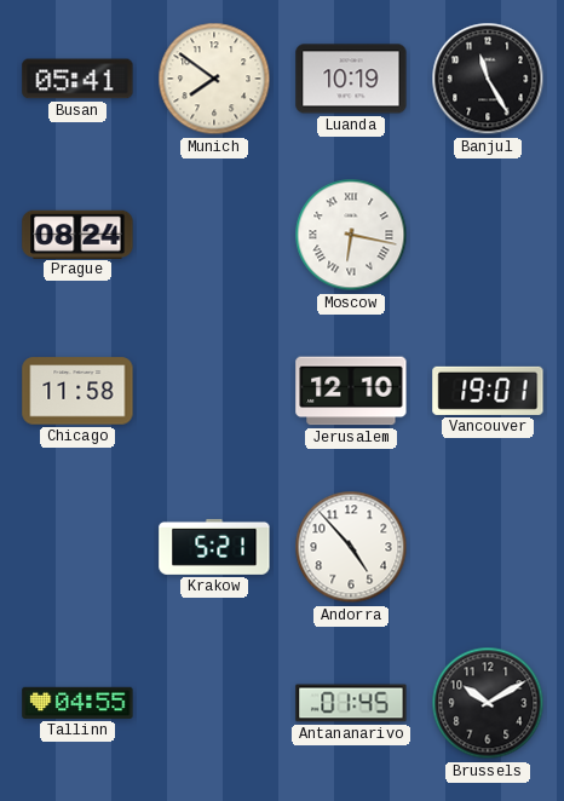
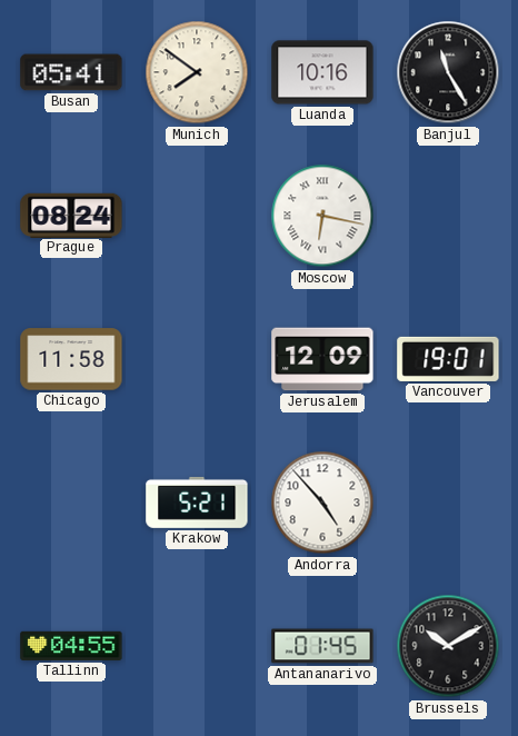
Luanda: 10:19 -> 10:16
Jerusalem: 12:10 -> 12:09
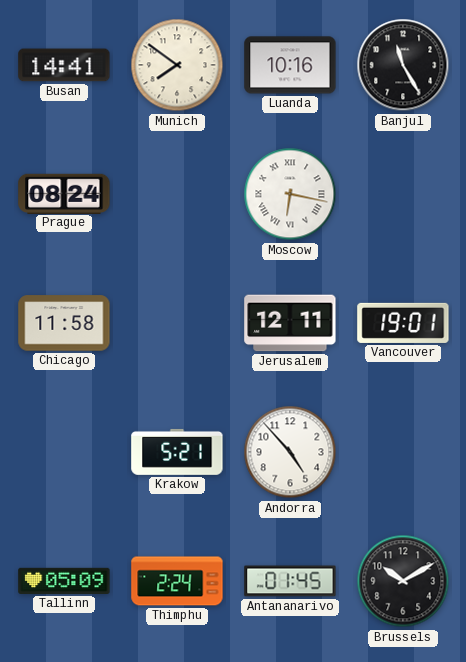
Busan: 05:41 -> 14:41
Jerusalem: 12:09 -> 12:11
Tallinn: 04:55 -> 05:09
Thimphu: none -> 2:24
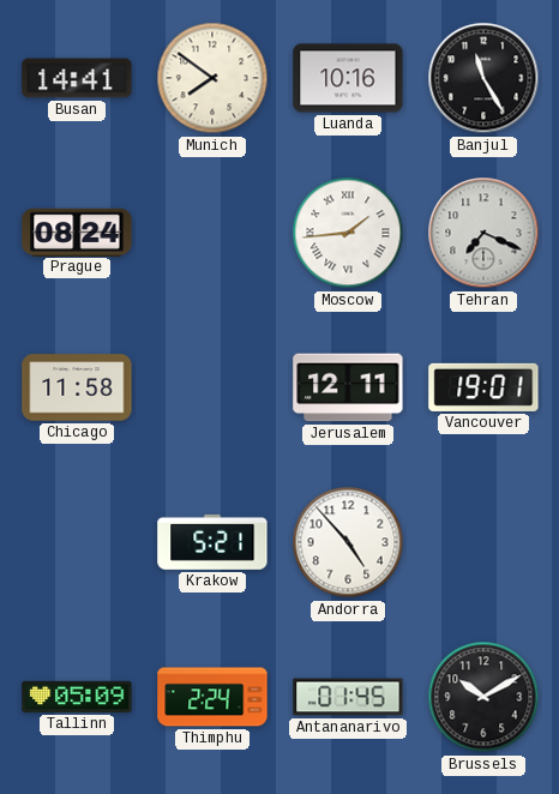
Moscow: 6:17 -> 1:44
Tehran: none -> 7:19
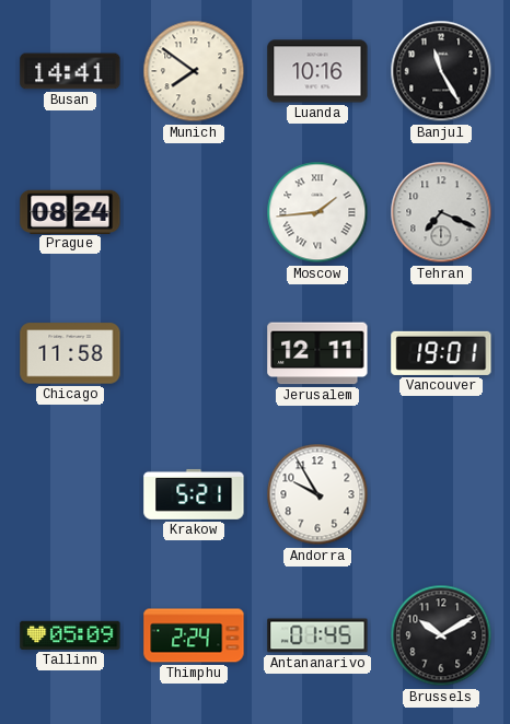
Andorra: 4:53 -> 9:55
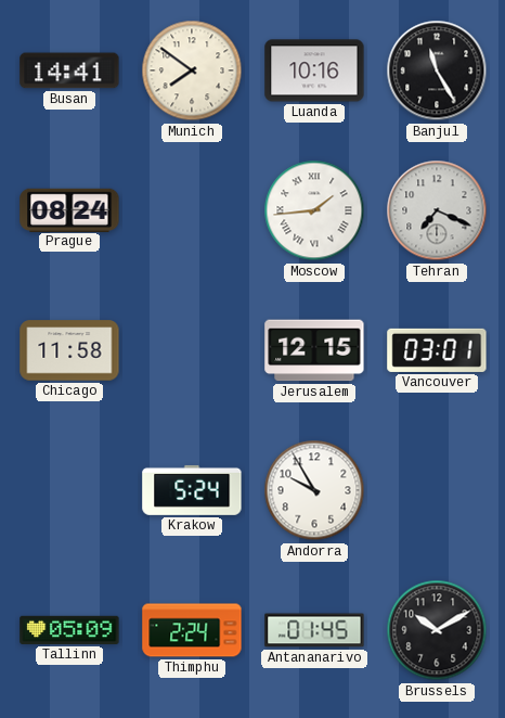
Jerusalem: 12:11 -> 12:15
Vancouver: 19:01 -> 03:01
Krakow: 5:21 -> 5:24
